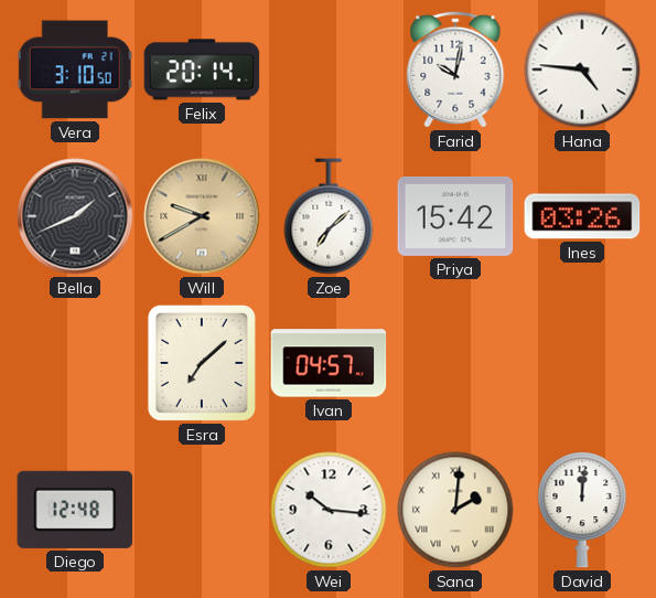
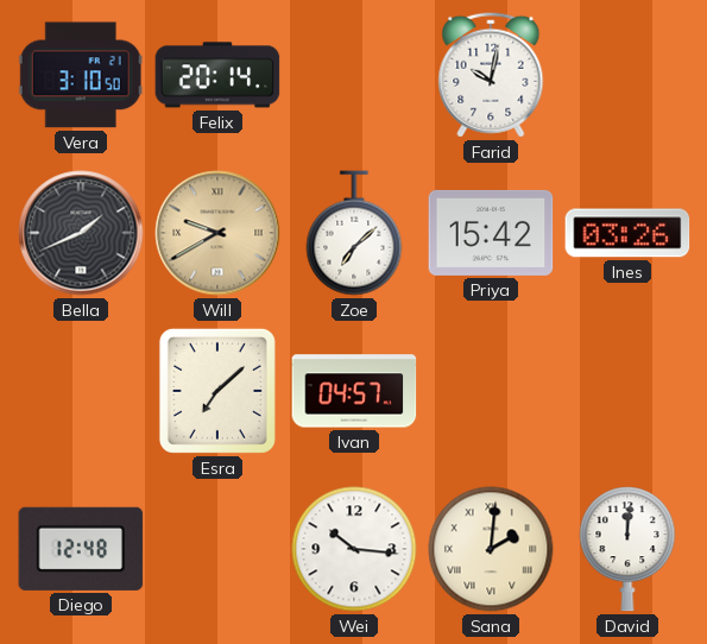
Hana: 4:46 -> none
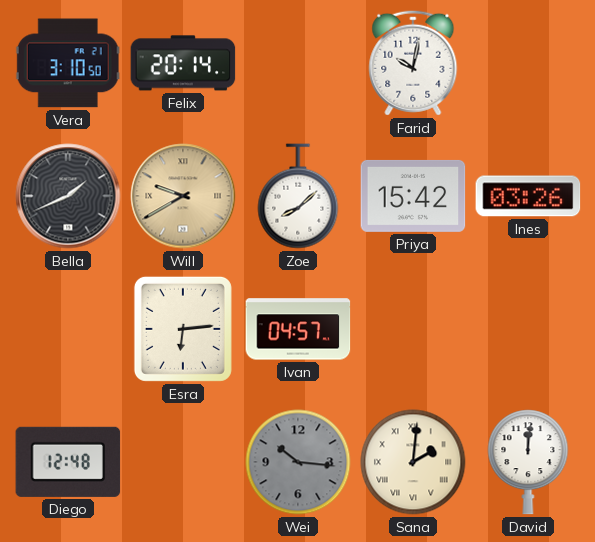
Zoe: 7:08 -> 8:08
Esra: 7:08 -> 6:14
Wei dial: white -> grey
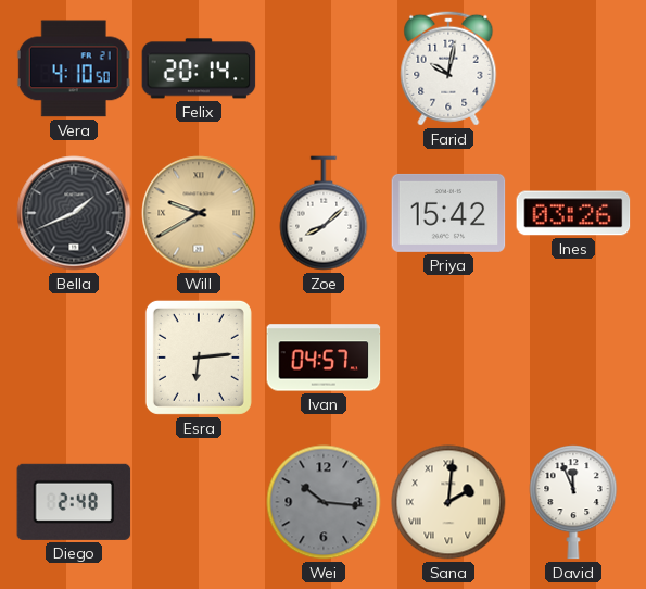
Vera: 3:10 -> 4:10
Diego: 12:48 -> 2:48
David: 12:01 -> 11:56
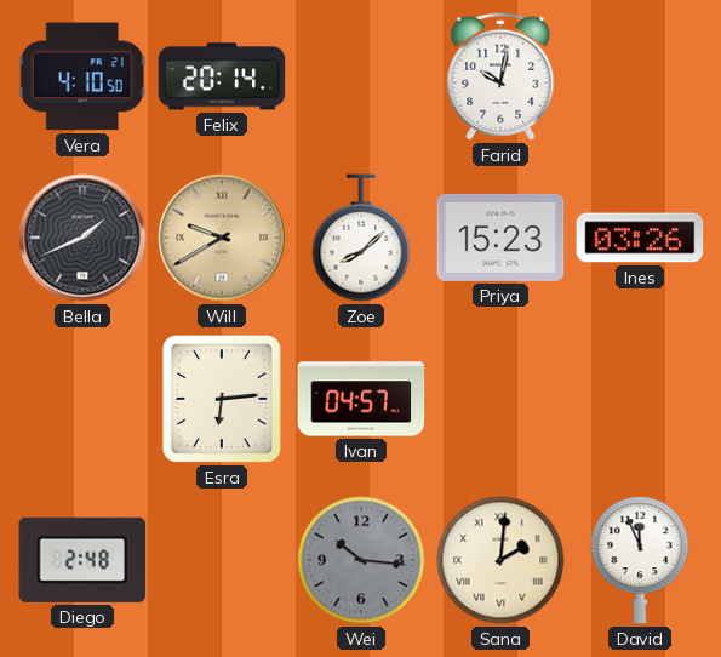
Priya: 15:42 -> 15:23
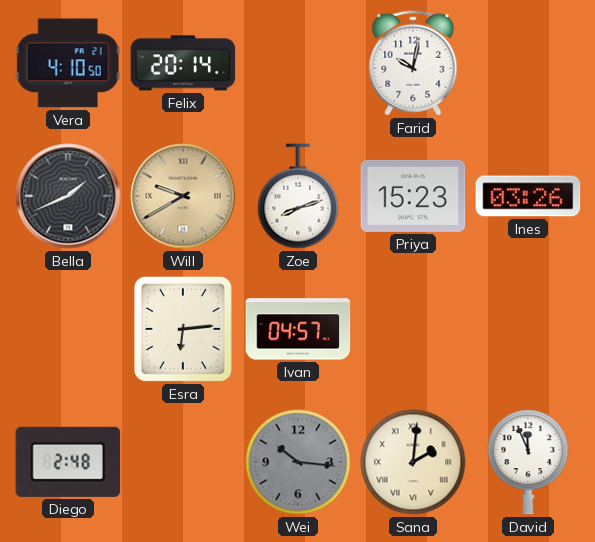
Zoe: 8:08 -> 8:12
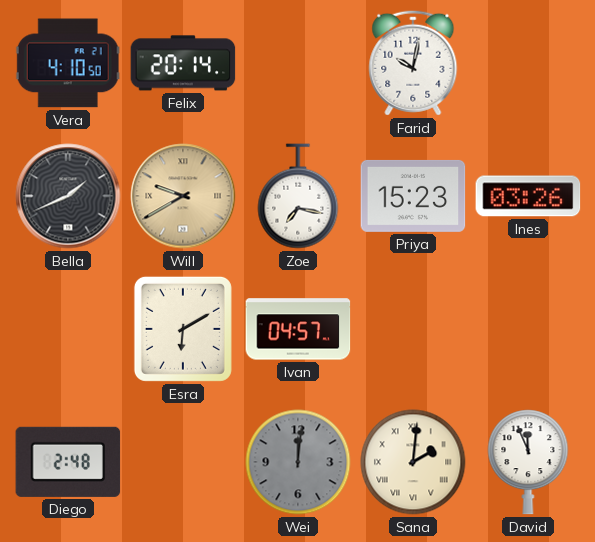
Zoe: 8:12 -> 7:17
Esra: 6:14 -> 6:10
Wei: 10:16 -> 12:01
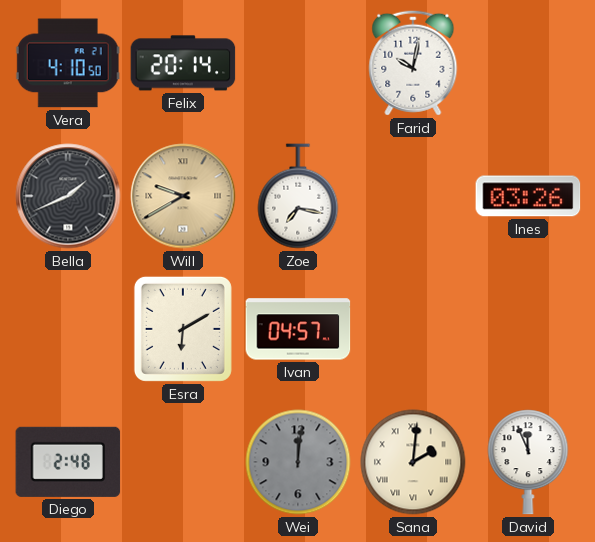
Priya: 15:23 -> none
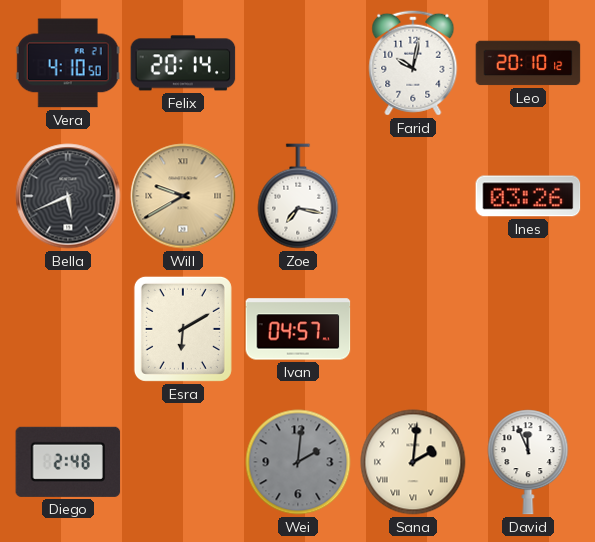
Leo: none -> 20:10
Bella: 1:41 -> 5:41
Wei: 12:01 -> 2:01
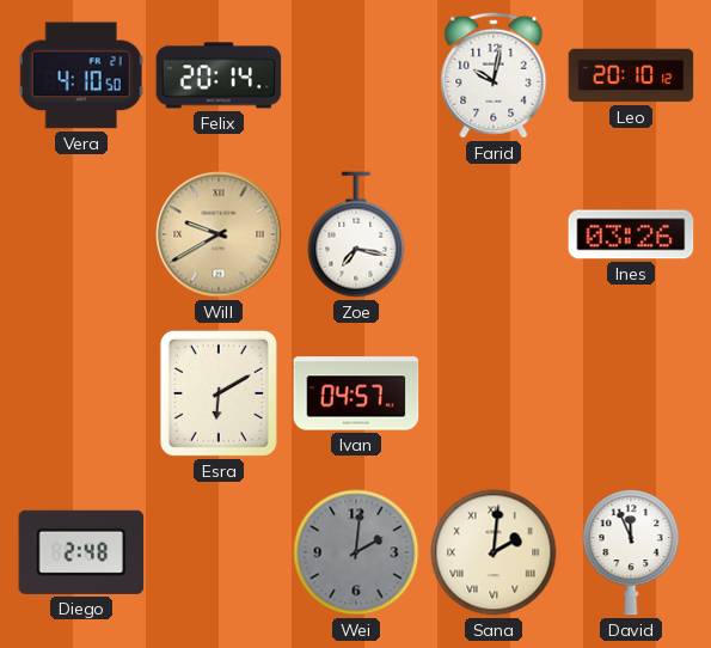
Bella: 5:41 -> none
